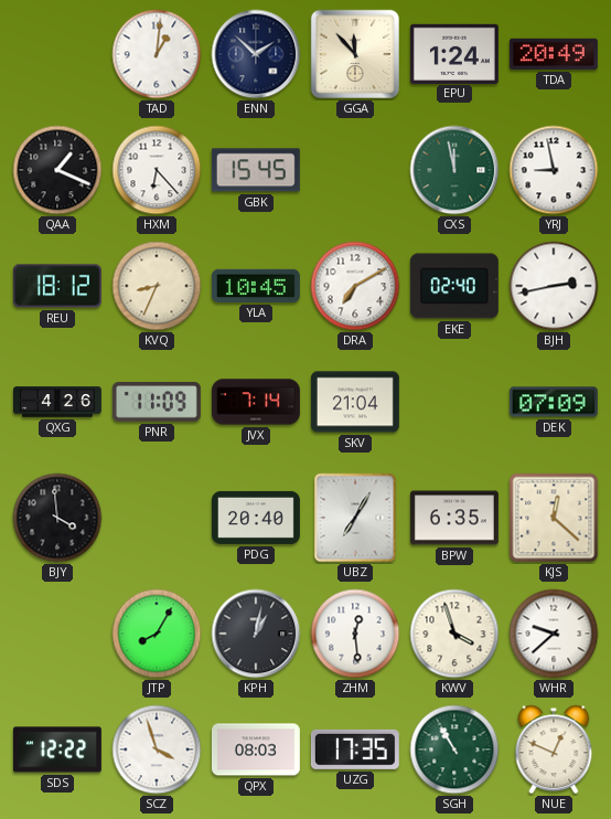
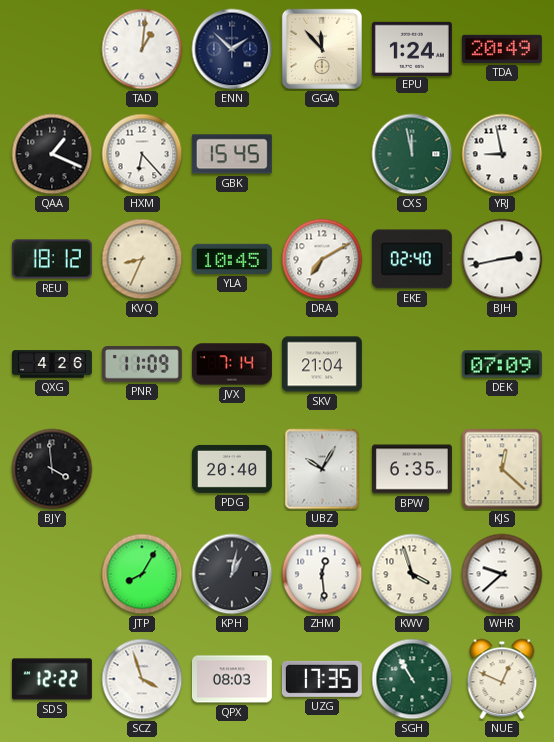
UBZ: 7:05 -> 10:05
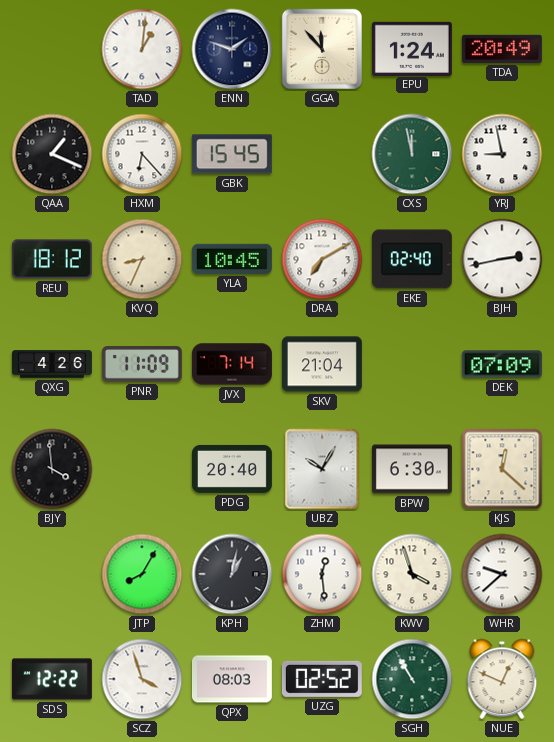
ENN: 1:52 -> 1:48
BPW: 6:35 -> 6:30
UZG: 17:35 -> 02:52
